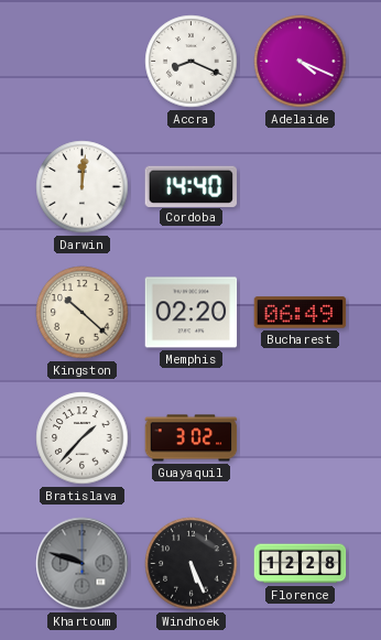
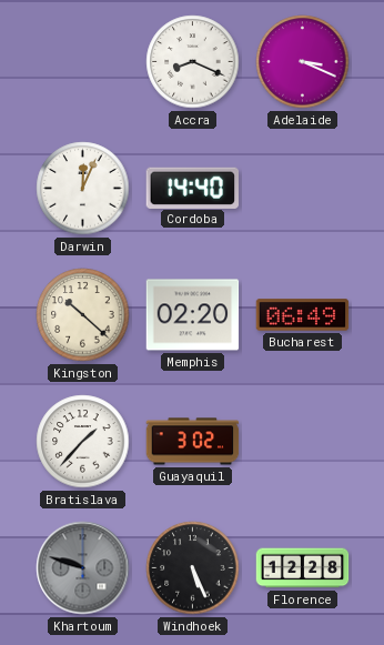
Adelaide: 4:19 -> 3:19
Darwin: 12:01 -> 12:04
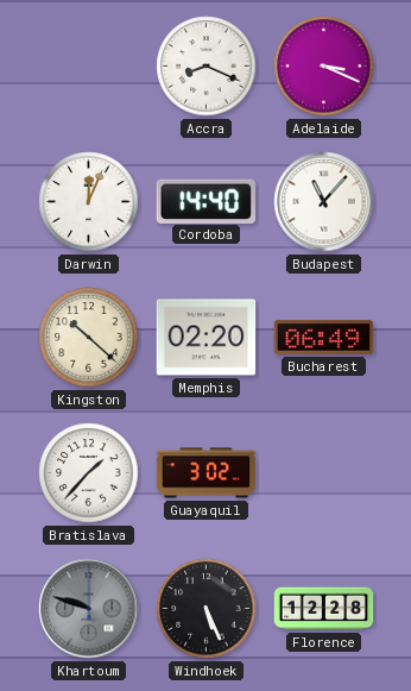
Budapest: none -> 11:07
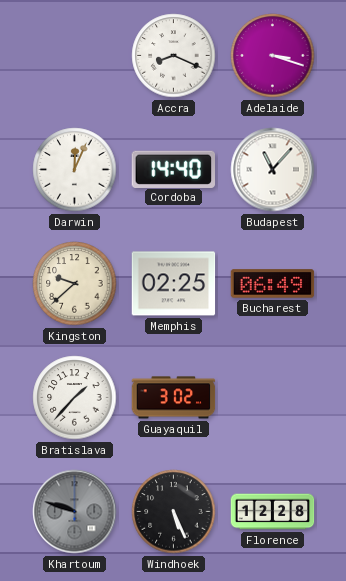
Adelaide: 3:19 -> 3:18
Kingston: 10:22 -> 9:38
Memphis: 02:20 -> 02:25
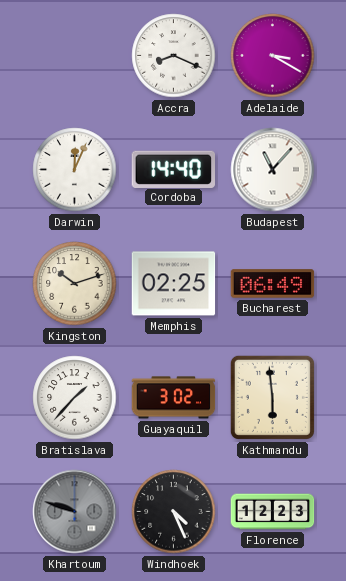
Adelaide: 3:18 -> 3:20
Kingston: 9:38 -> 10:12
Kathmandu: none -> 5:59
Windhoek: 5:26 -> 4:26
Florence: 12:28 -> 12:23
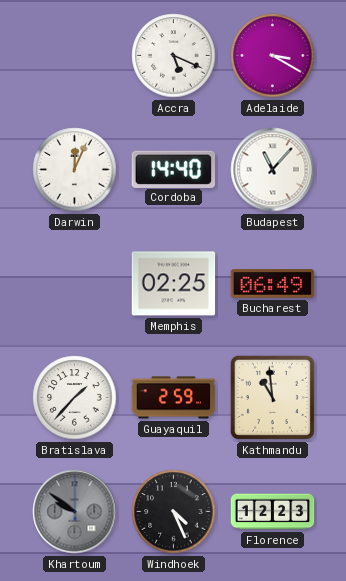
Accra: 8:19 -> 5:19
Kingston: 10:12 -> none
Guayaquil: 3:02 -> 2:59
Kathmandu: 5:59 -> 10:59
Khartoum: 9:48 -> 9:51
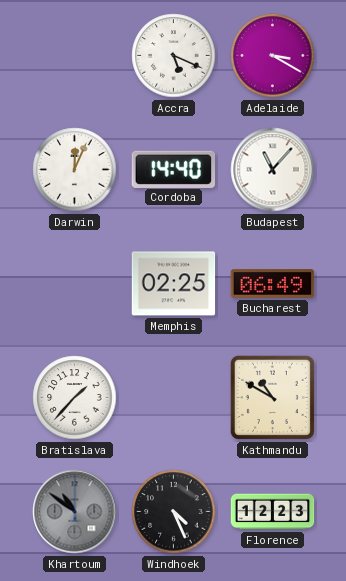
Guayaquil: 2:59 -> none
Kathmandu: 10:59 -> 10:50
Khartoum: 9:51 -> 10:51
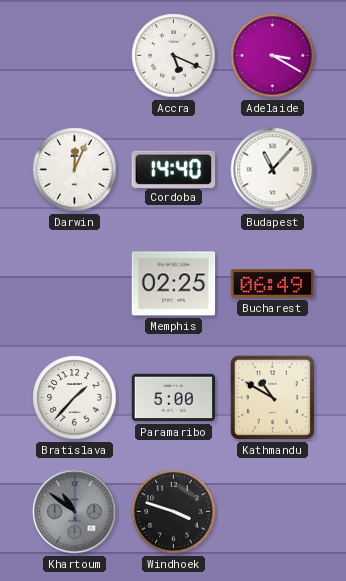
Paramaribo: none -> 5:00
Windhoek: 4:26 -> 3:48
Florence: 12:23 -> none
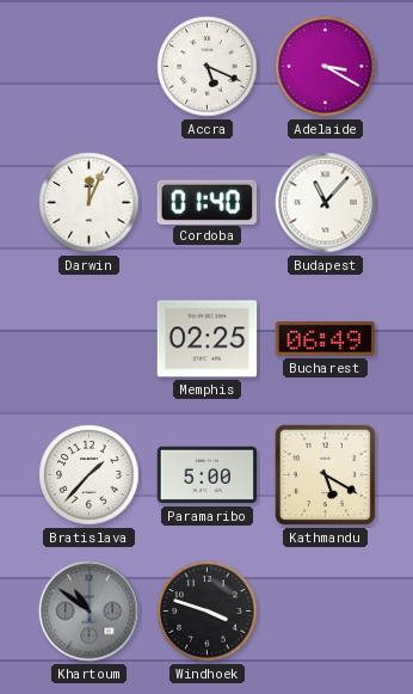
Cordoba: 14:40 -> 01:40
Kathmandu: 10:50 -> 5:20
